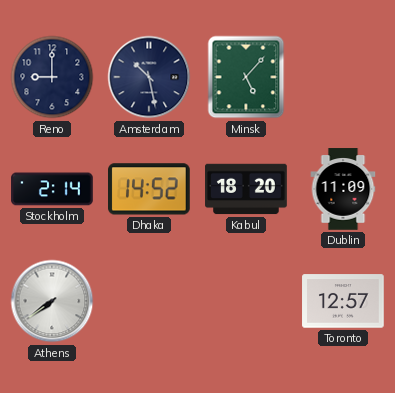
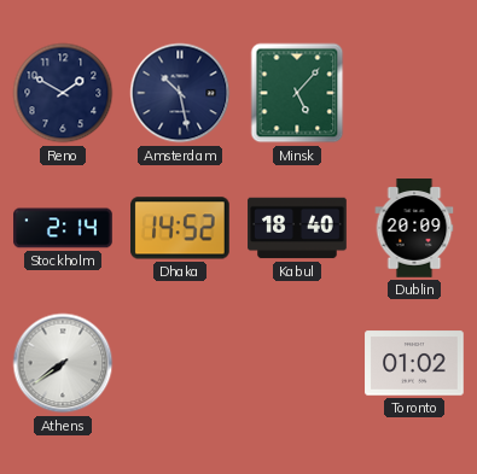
Reno: 9:00 -> 1:50
Kabul: 18:20 -> 18:40
Dublin: 11:09 -> 20:09
Toronto: 12:57 -> 01:02
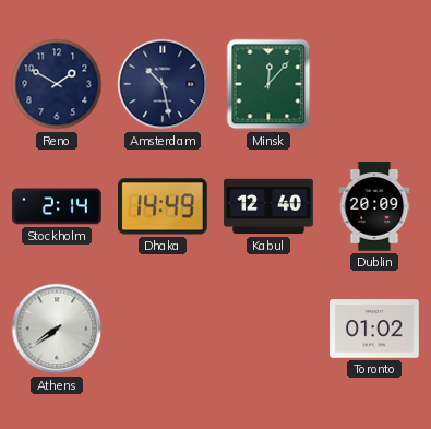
Minsk: 5:07 -> 12:07
Dhaka: 14:52 -> 14:49
Kabul: 18:40 -> 12:40
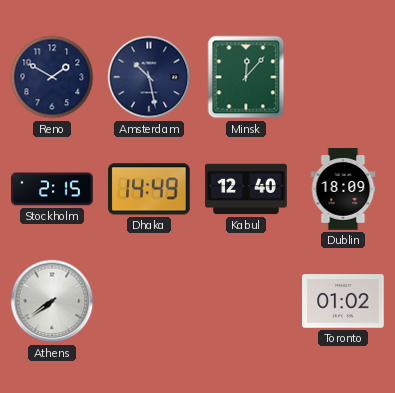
Stockholm: 2:14 -> 2:15
Dublin: 20:09 -> 18:09
